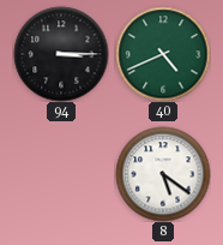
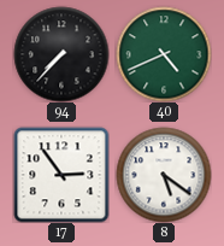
94: 3:15 -> 7:37
17: none -> 2:54
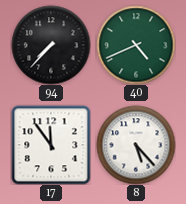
17: 2:54 -> 11:54
8: 5:21 -> 5:23
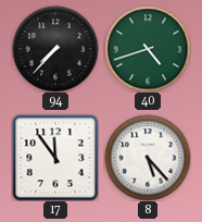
40: 4:41 -> 4:42
